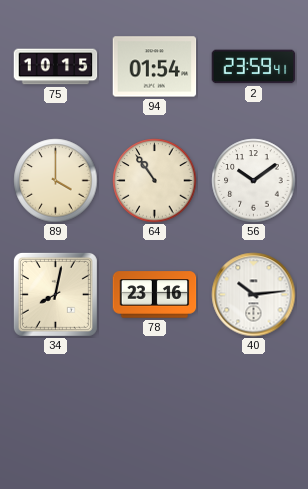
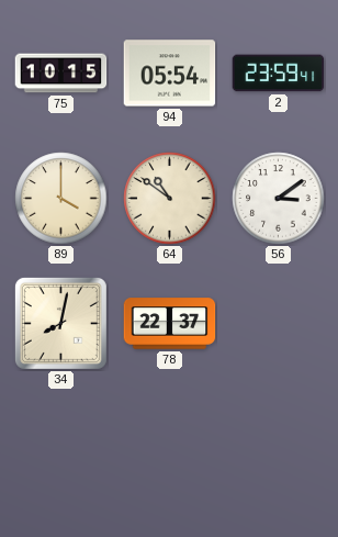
94: 01:54 -> 05:54
64: 10:54 -> 10:51
56: 10:09 -> 3:09
78: 23:16 -> 22:37
40: 10:14 -> none
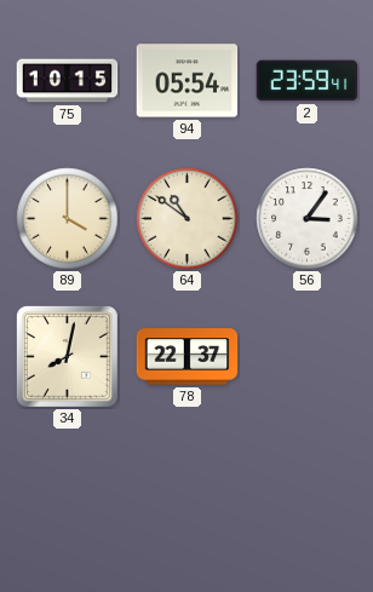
56: 3:09 -> 3:06
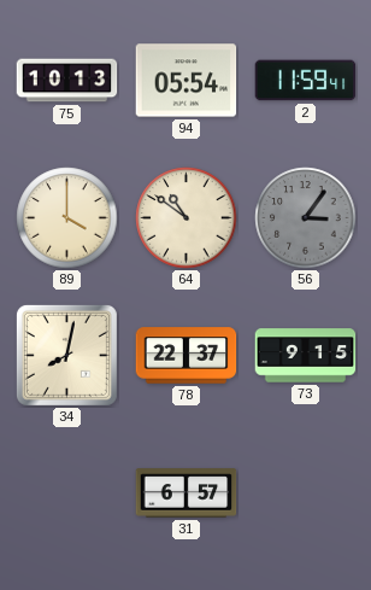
75: 10:15 -> 10:13
2: 23:59 -> 11:59
56 dial: white -> grey
73: none -> 9:15
31: none -> 6:57
